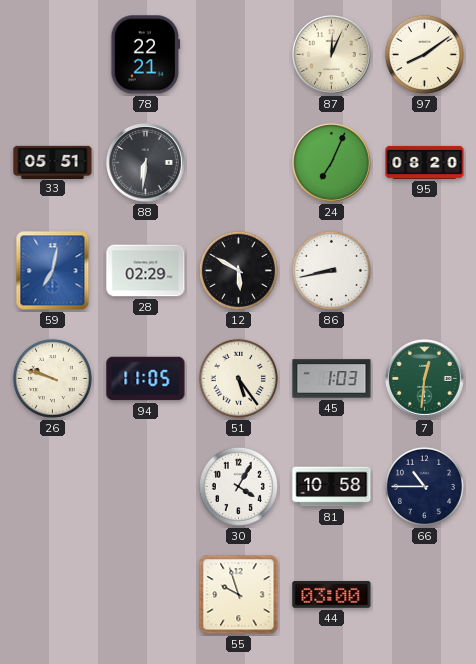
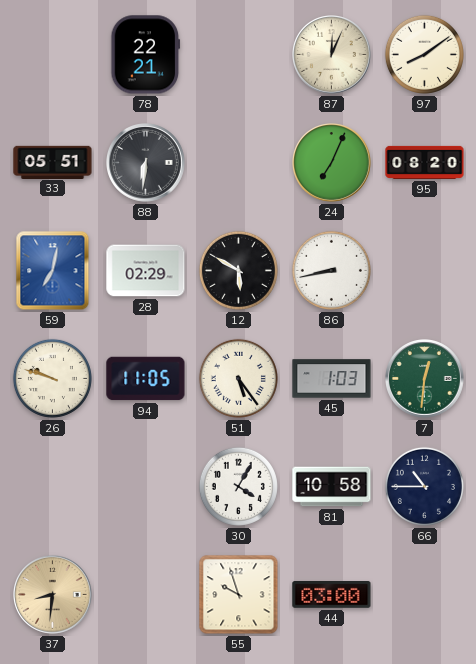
37: none -> 8:31
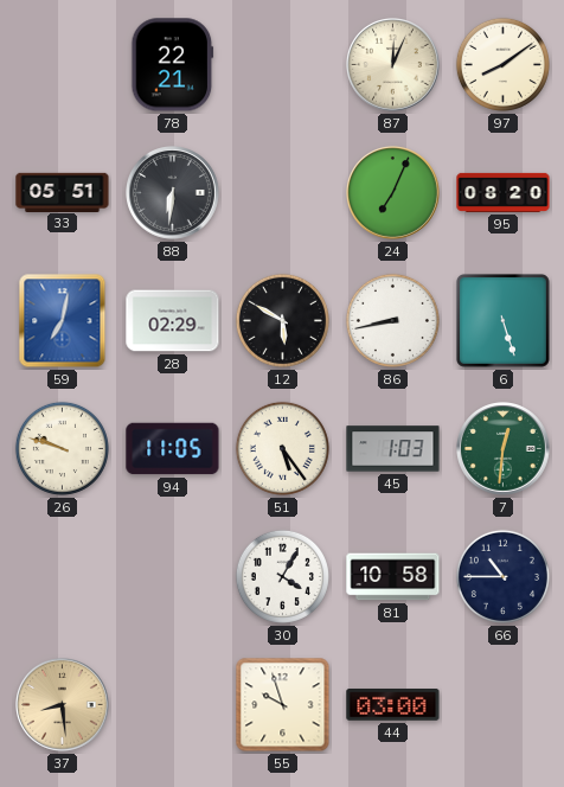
6: none -> 5:27
37: 8:31 -> 8:29
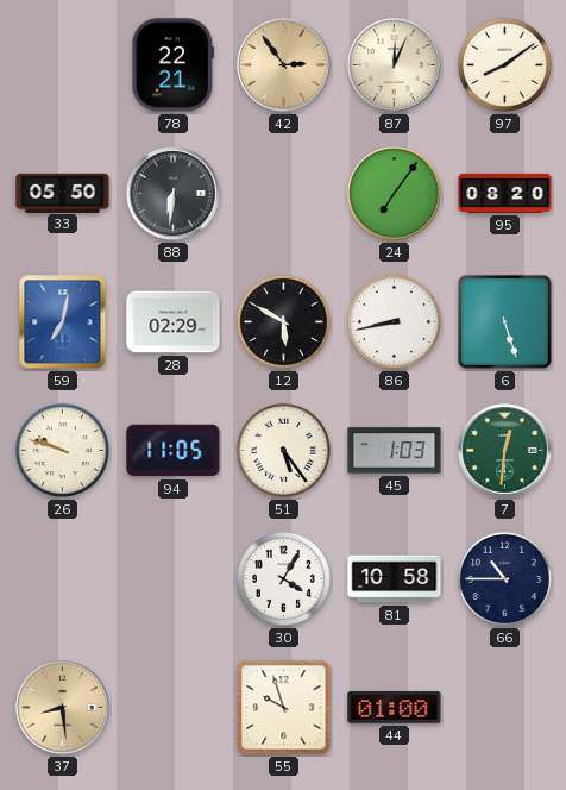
42: none -> 2:54
33: 05:51 -> 05:50
24: 7:04 -> 7:06
44: 03:00 -> 01:00
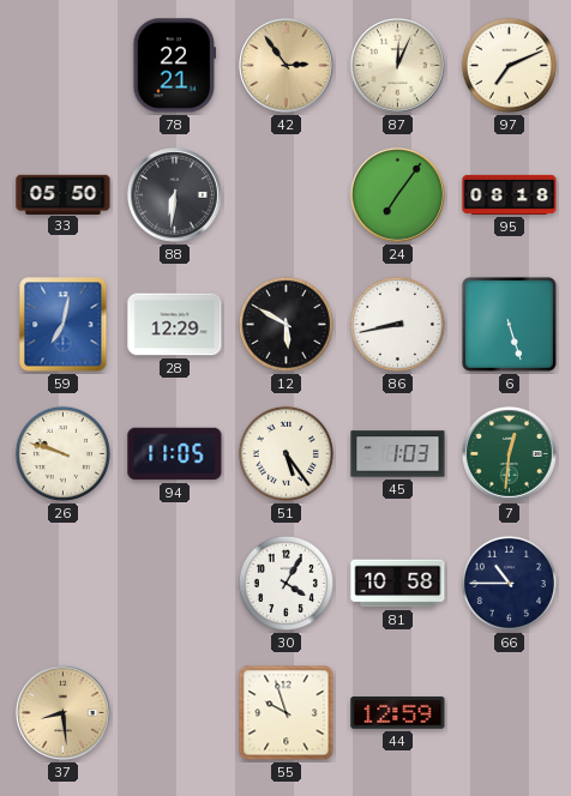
97: 8:09 -> 7:11
95: 08:20 -> 08:18
28: 02:29 -> 12:29
44: 01:00 -> 12:59
